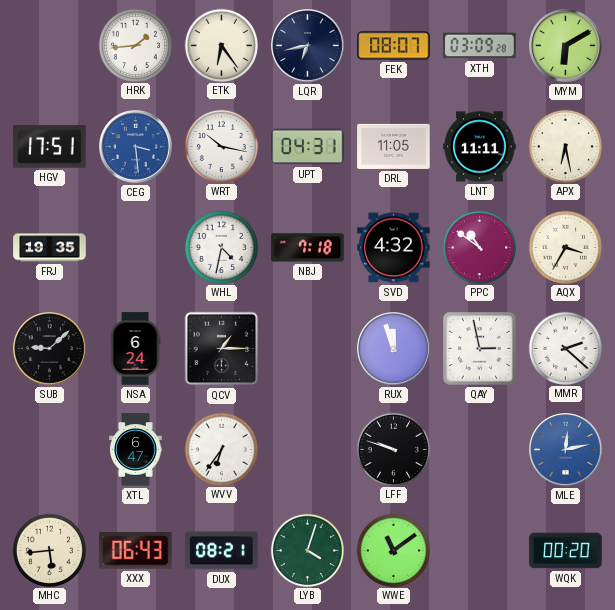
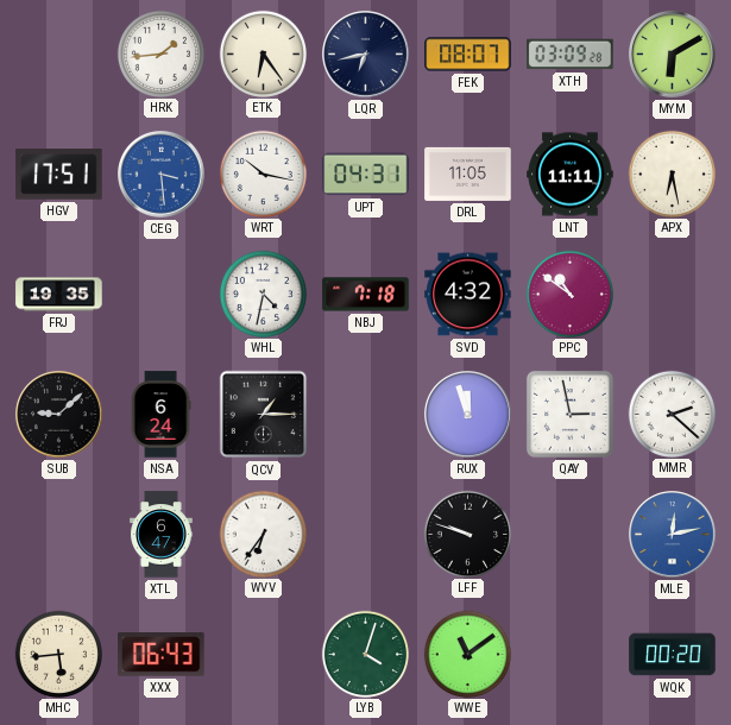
AQX: 3:35 -> none
DUX: 08:21 -> none
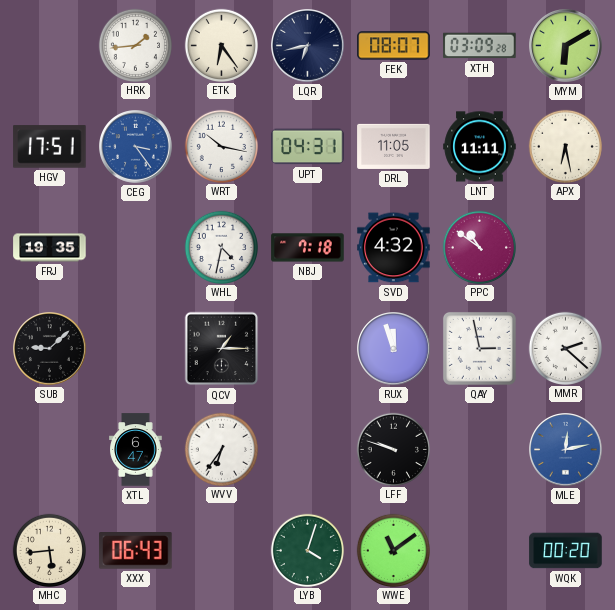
CEG: 3:29 -> 3:24
NSA: 6:24 -> none
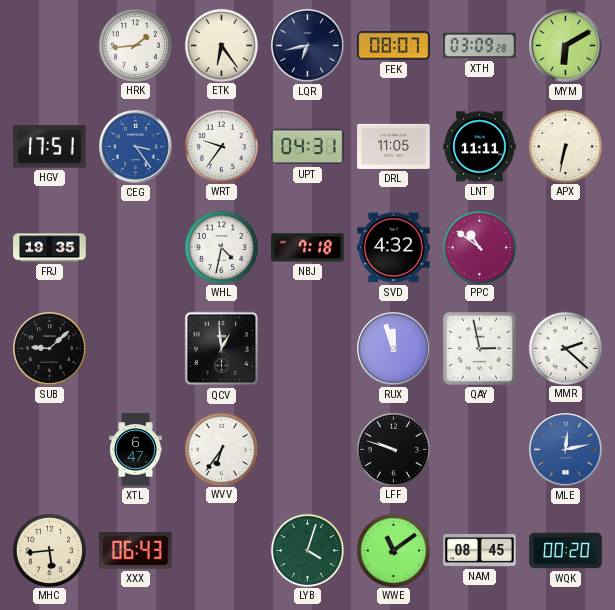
WRT: 10:17 -> 9:36
APX: 6:28 -> 6:32
QCV: 1:15 -> 12:59
NAM: none -> 08:45
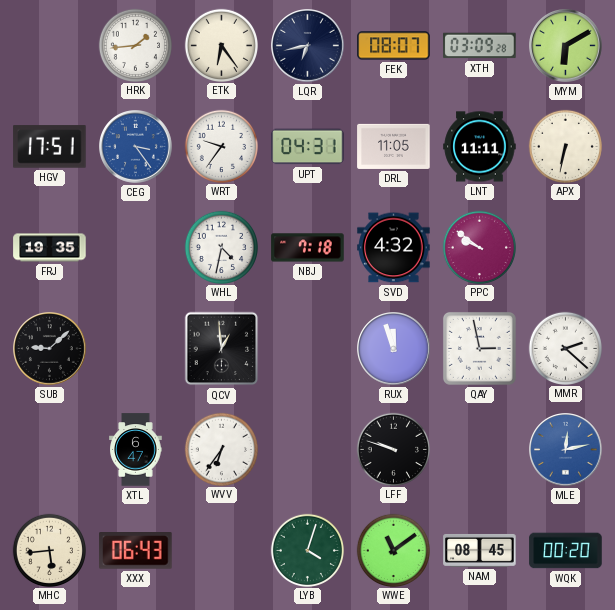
PPC: 10:51 -> 9:51
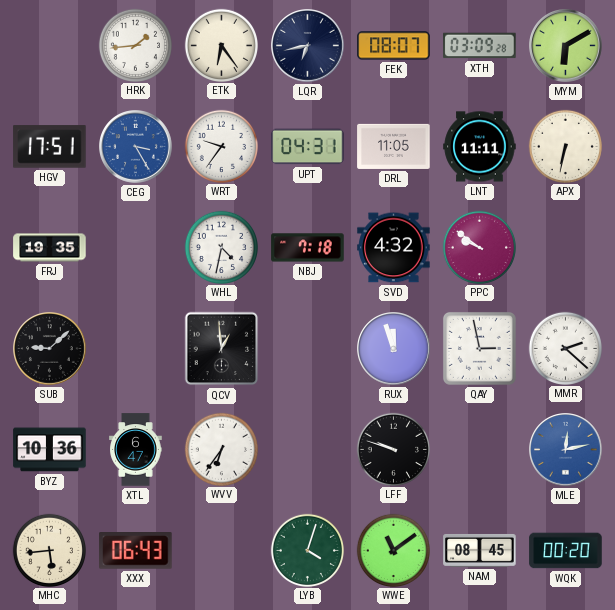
CEG: 3:24 -> 3:25
BYZ: none -> 10:36
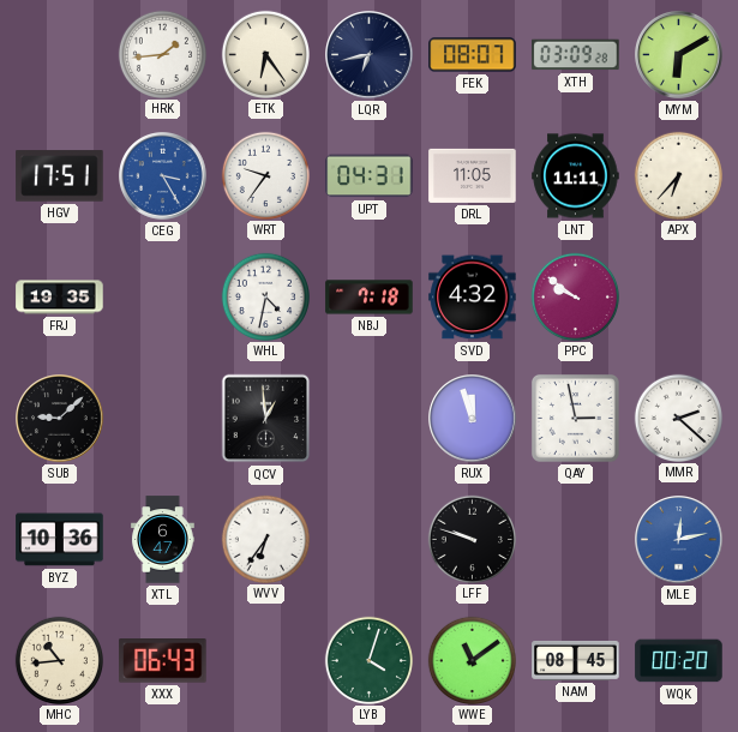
APX: 6:32 -> 6:37
MHC: 5:44 -> 10:44
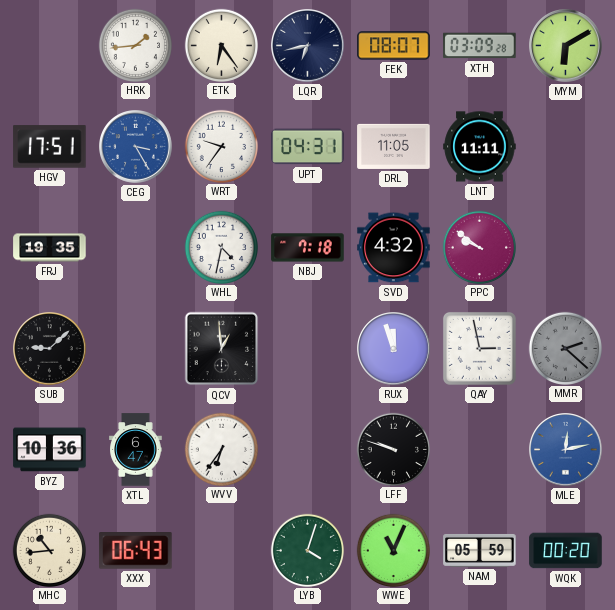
APX: 6:37 -> none
MMR dial: white -> grey
WWE: 11:09 -> 11:04
NAM: 08:45 -> 05:59
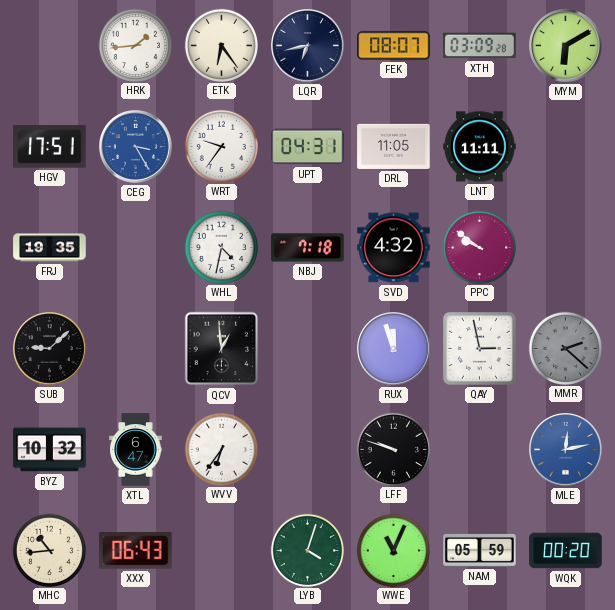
BYZ: 10:36 -> 10:32
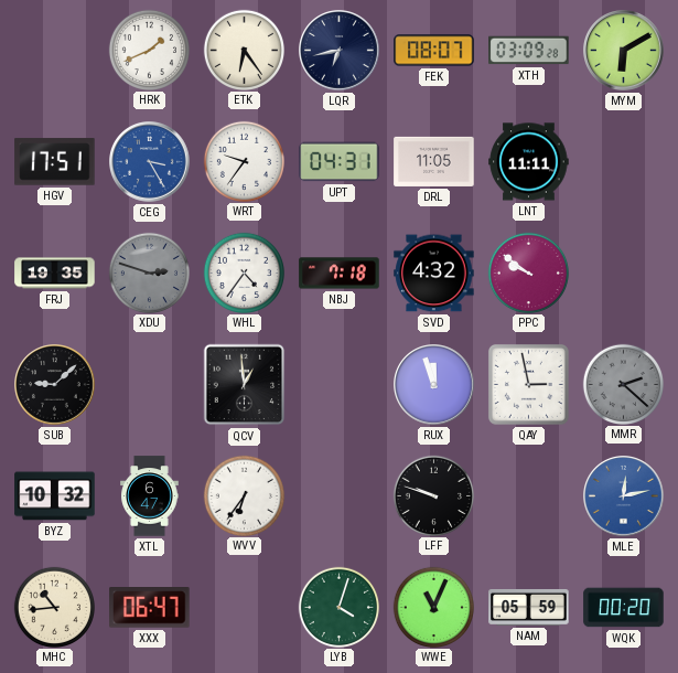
HRK: 1:44 -> 1:41
XDU: none -> 2:48
WHL: 4:32 -> 4:36
XXX: 06:43 -> 06:47
